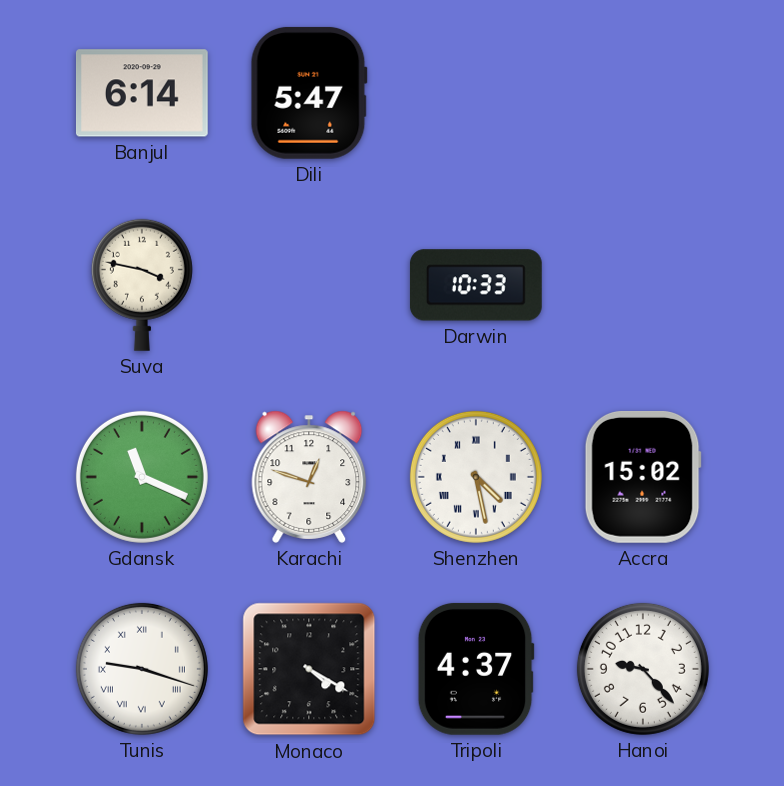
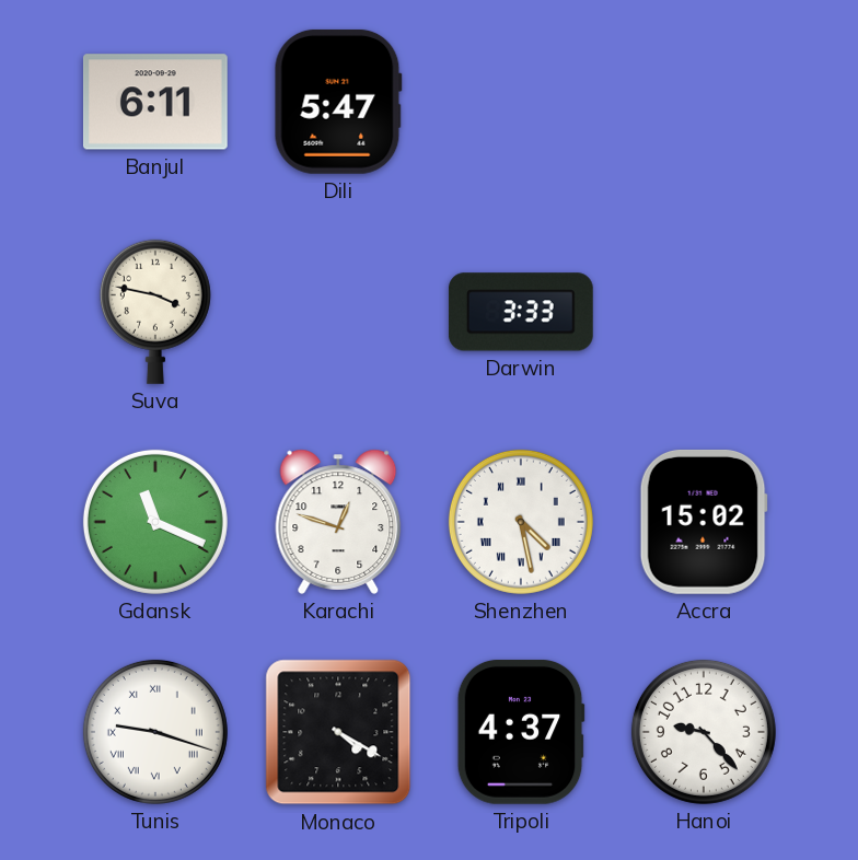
Banjul: 6:14 -> 6:11
Darwin: 10:33 -> 3:33
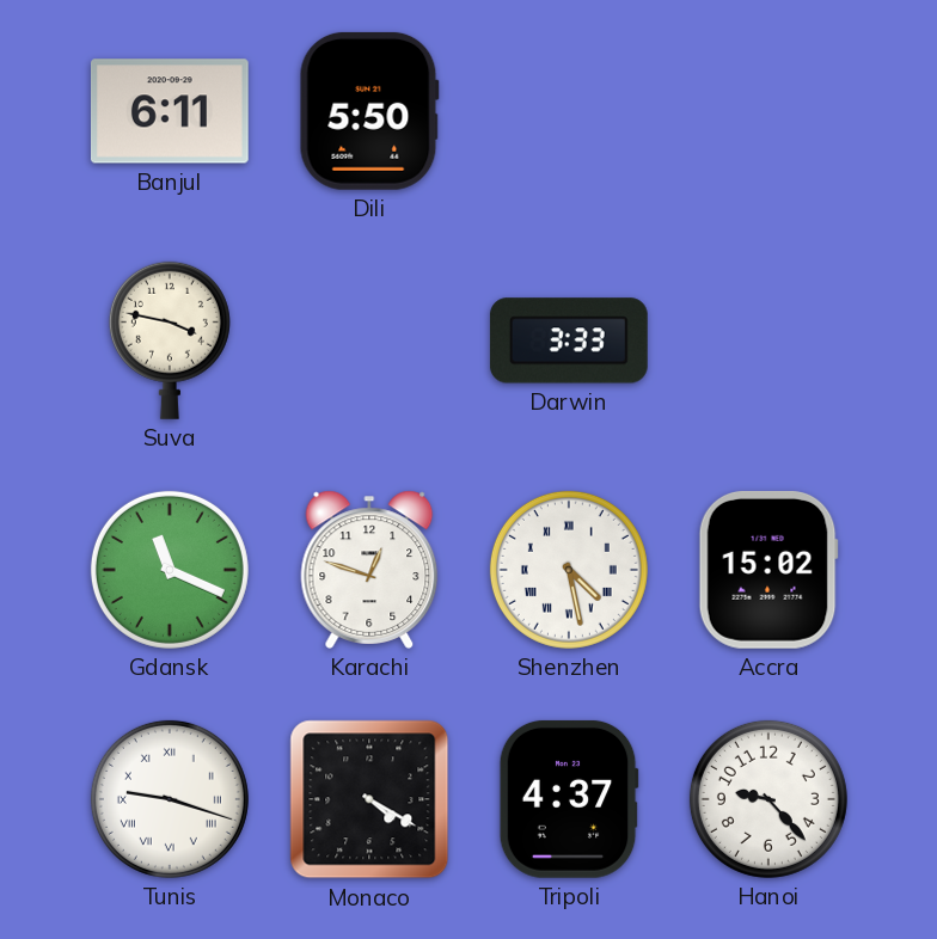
Dili: 5:47 -> 5:50
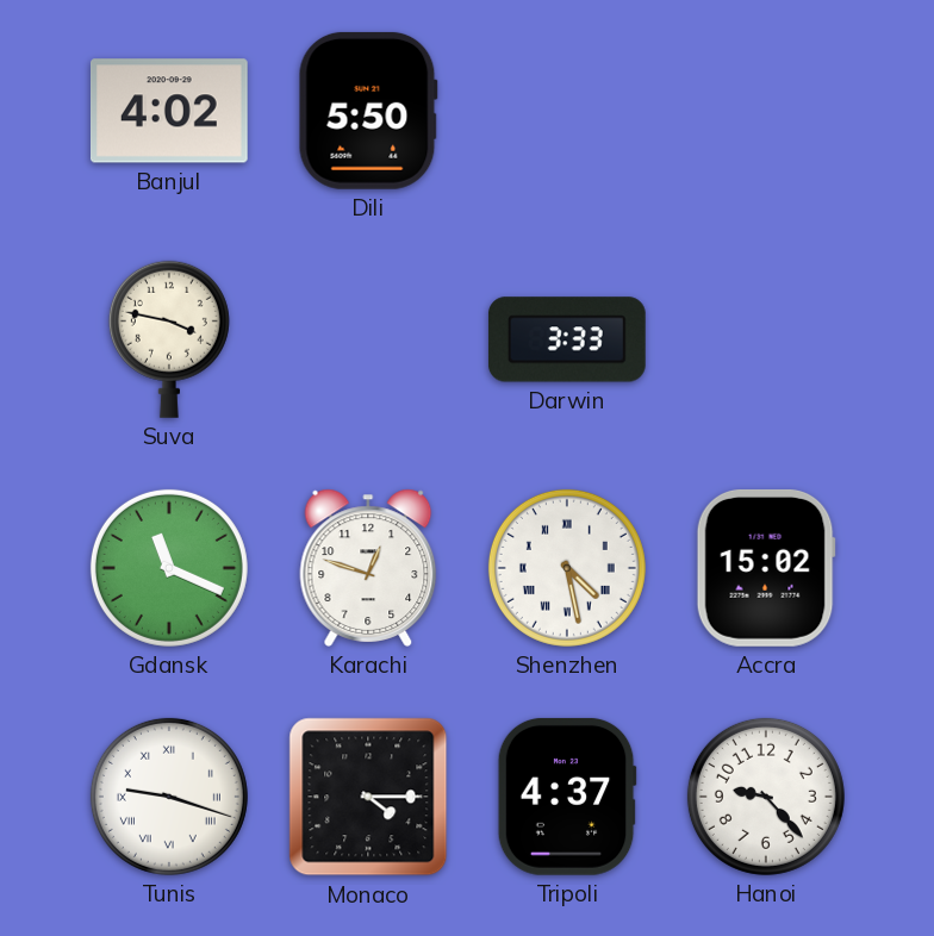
Banjul: 6:11 -> 4:02
Monaco: 4:20 -> 4:15
